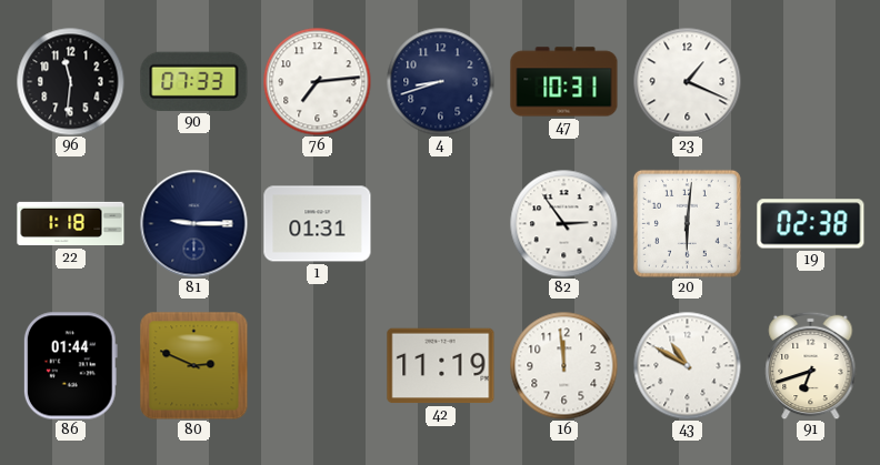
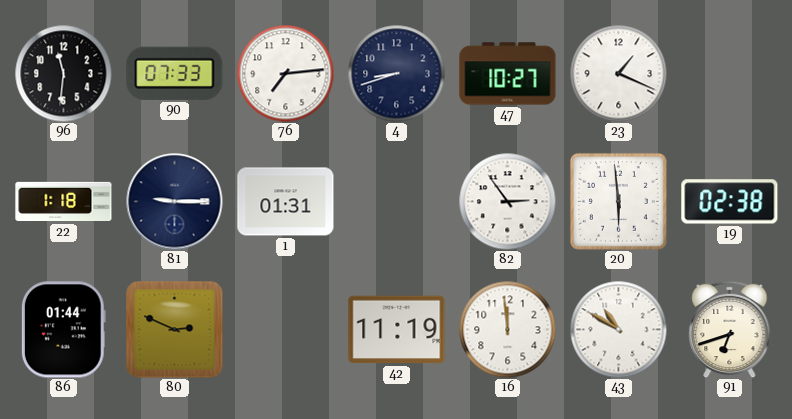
47: 10:31 -> 10:27
20: 6:01 -> 5:59
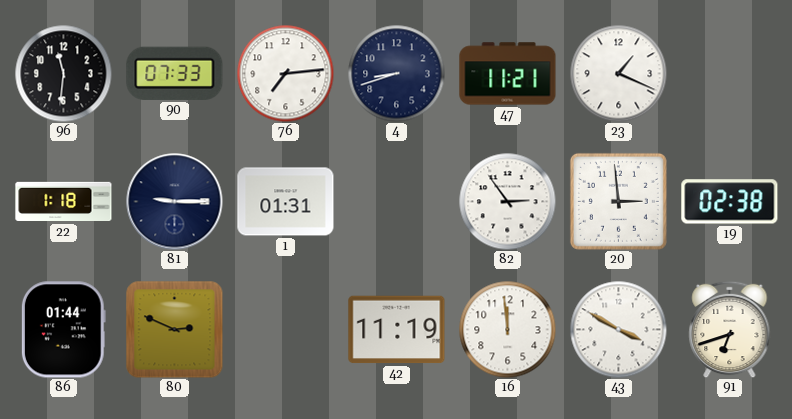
47: 10:27 -> 11:21
20: 5:59 -> 2:59
43: 10:50 -> 3:50
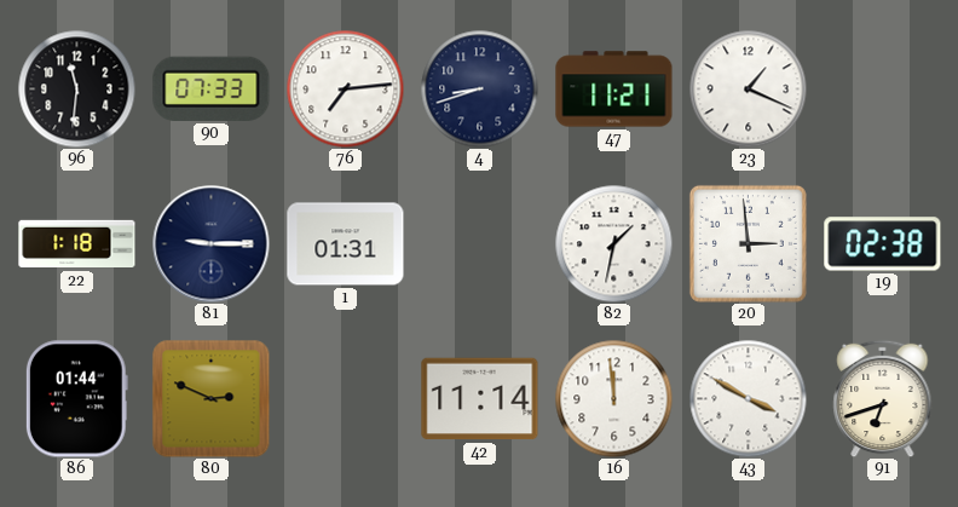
82: 2:54 -> 1:32
42: 11:19 -> 11:14
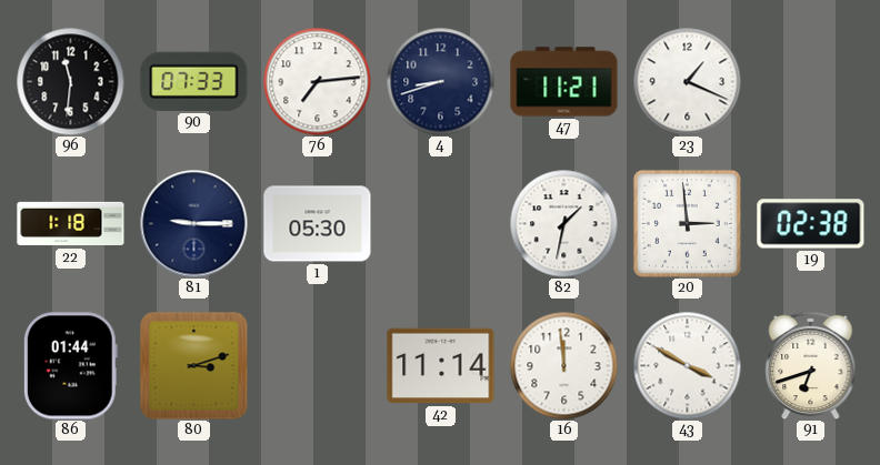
1: 01:31 -> 05:30
80: 2:49 -> 3:12
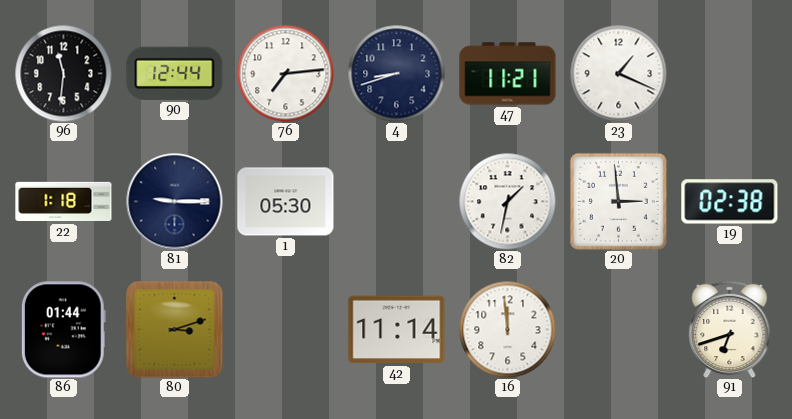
90: 07:33 -> 12:44
43: 3:50 -> none
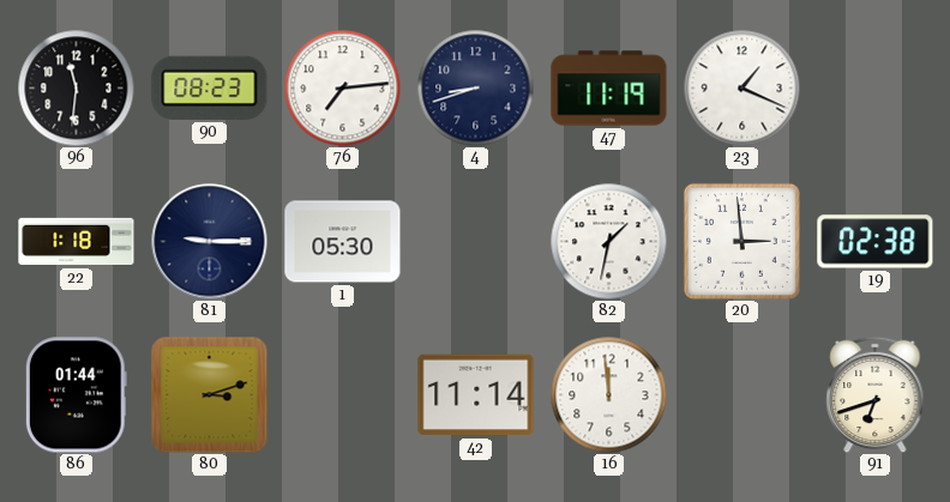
90: 12:44 -> 08:23
47: 11:21 -> 11:19
